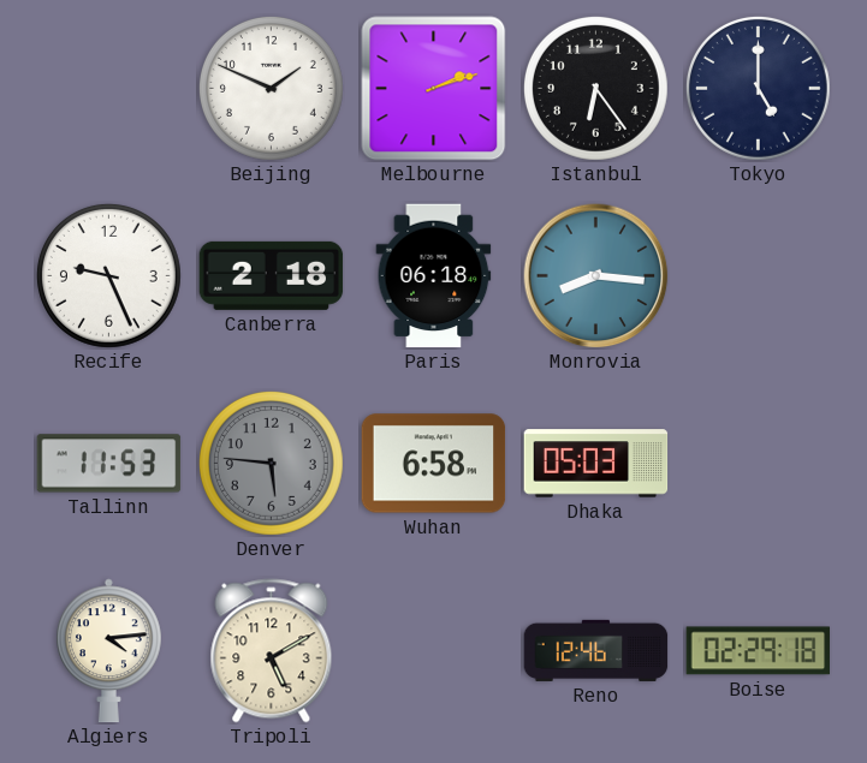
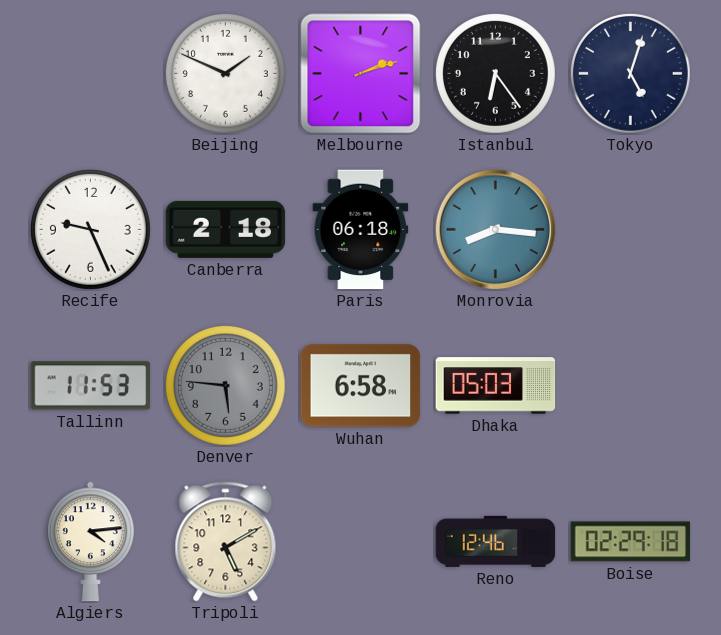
Tokyo: 5:00 -> 5:03
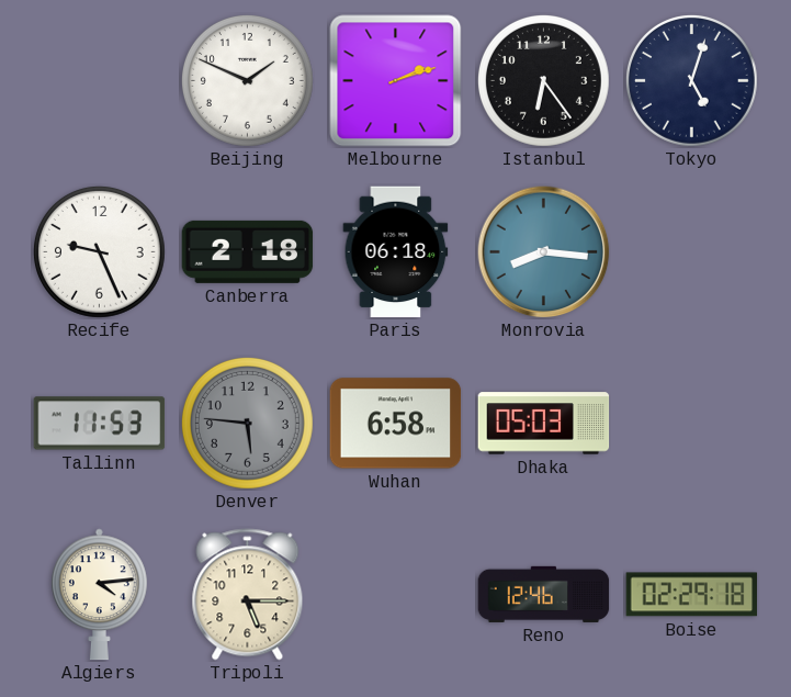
Tripoli: 5:10 -> 5:15
